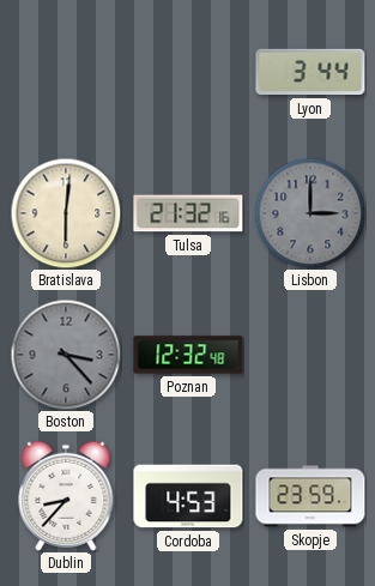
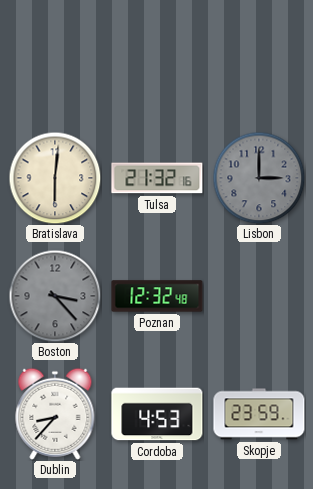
Lyon: 3:44 -> none
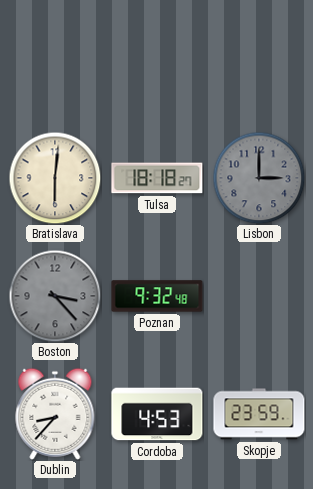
Tulsa: 21:32 -> 18:18
Poznan: 12:32 -> 9:32
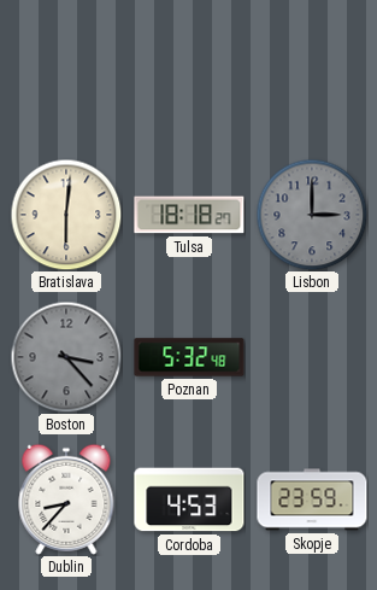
Poznan: 9:32 -> 5:32
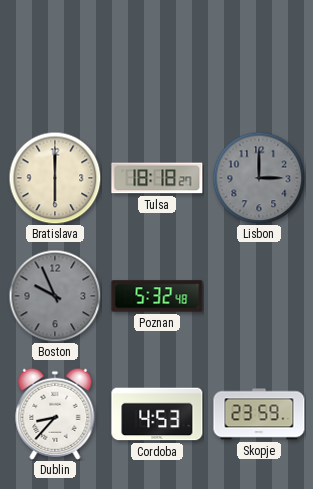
Bratislava: 6:01 -> 6:00
Boston: 3:23 -> 9:56
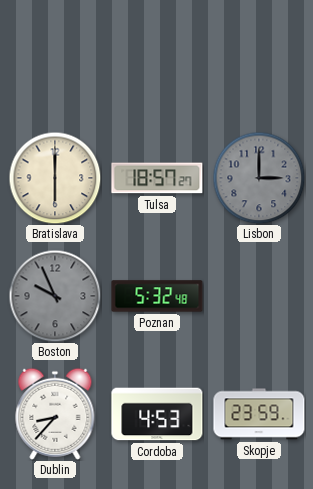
Tulsa: 18:18 -> 18:57
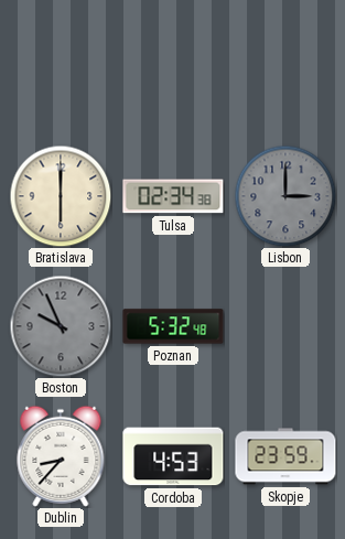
Tulsa: 18:57 -> 02:34
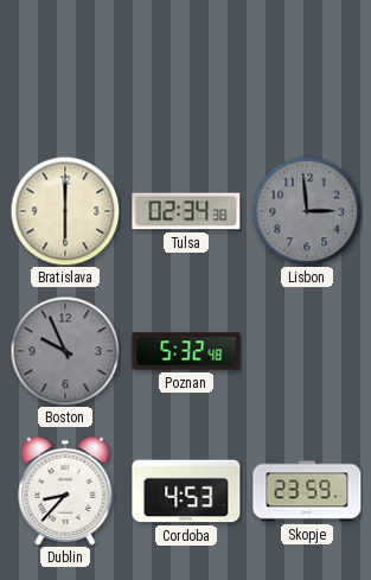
Lisbon: 3:00 -> 2:59
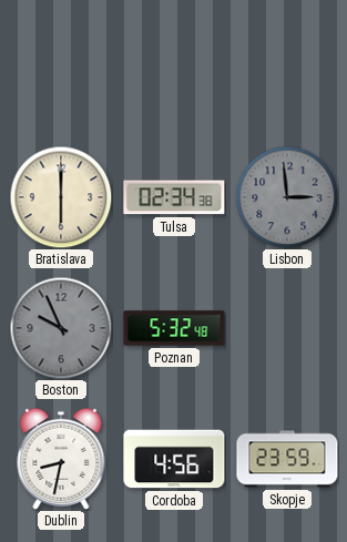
Dublin: 8:37 -> 8:32
Cordoba: 4:53 -> 4:56
